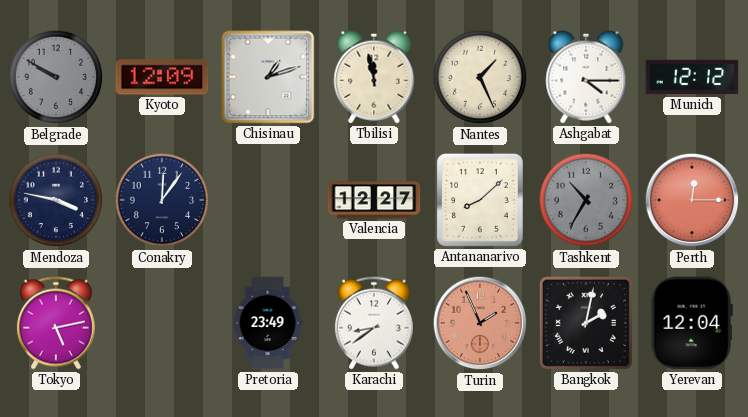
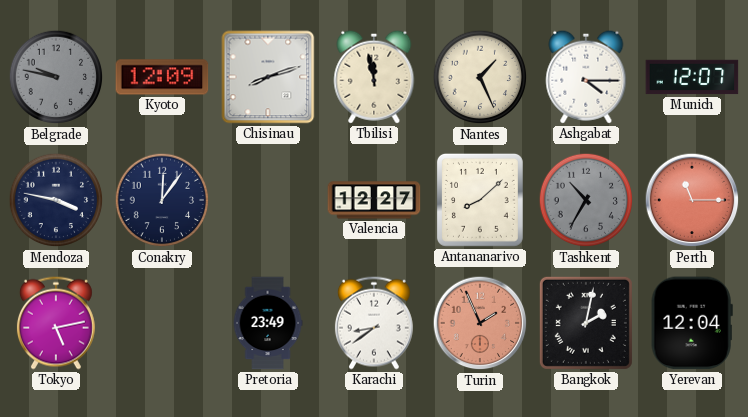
Belgrade: 9:50 -> 9:47
Chisinau: 1:12 -> 8:12
Munich: 12:12 -> 12:07
Perth: 12:15 -> 11:15
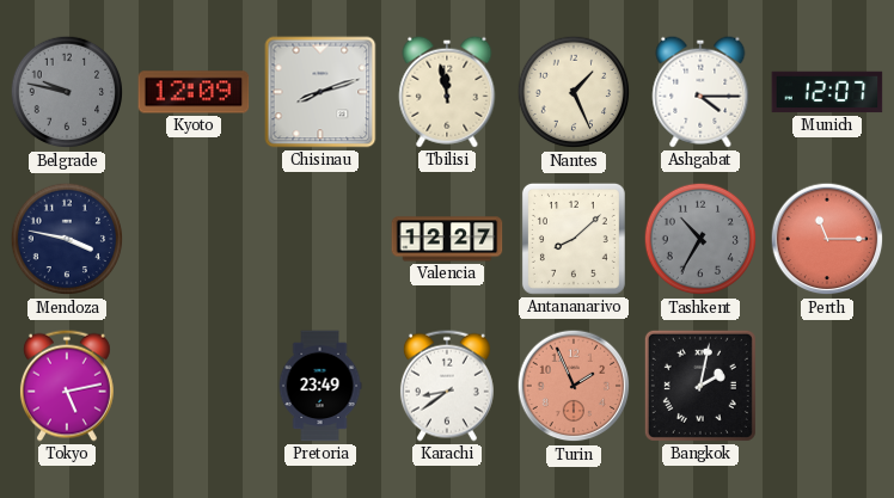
Conakry: 12:06 -> none
Yerevan: 12:04 -> none
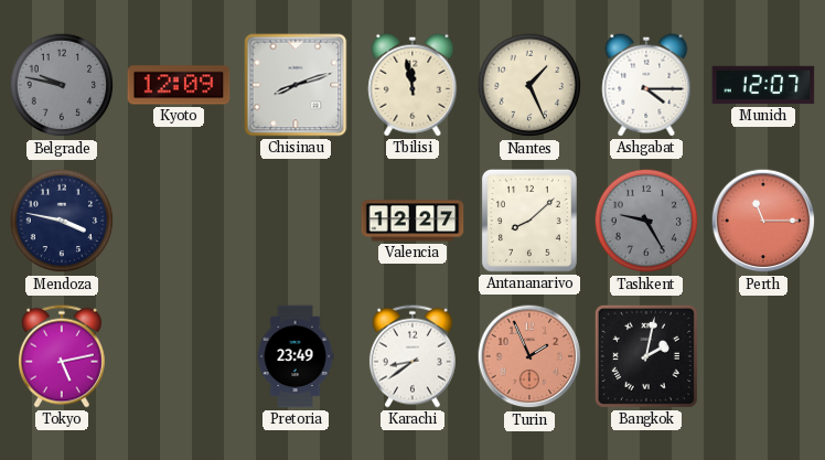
Tashkent: 10:35 -> 9:25
